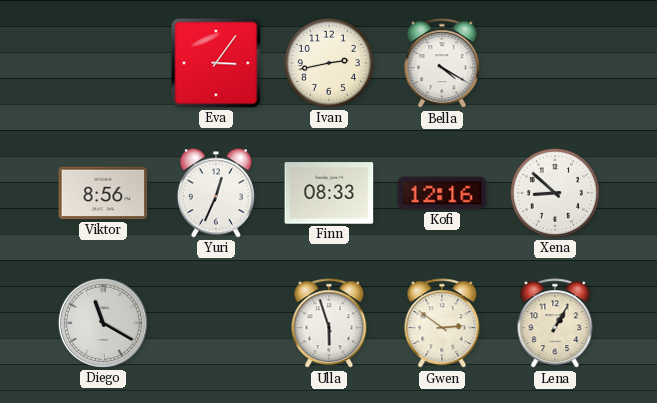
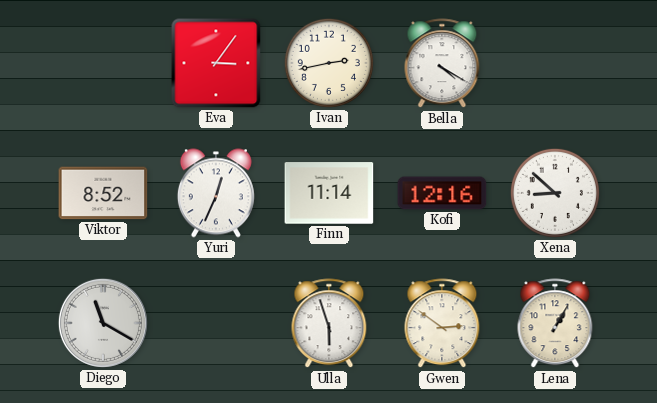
Viktor: 8:56 -> 8:52
Finn: 08:33 -> 11:14
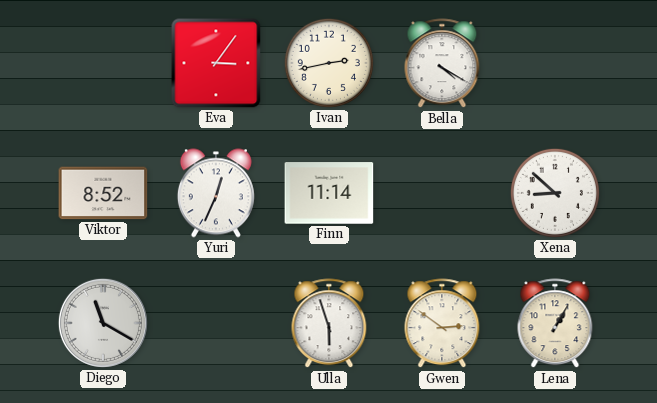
Kofi: 12:16 -> none
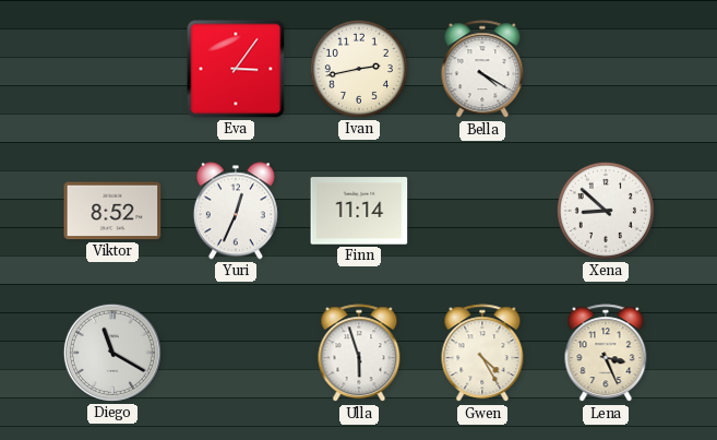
Gwen: 2:51 -> 4:25
Lena: 1:05 -> 3:26
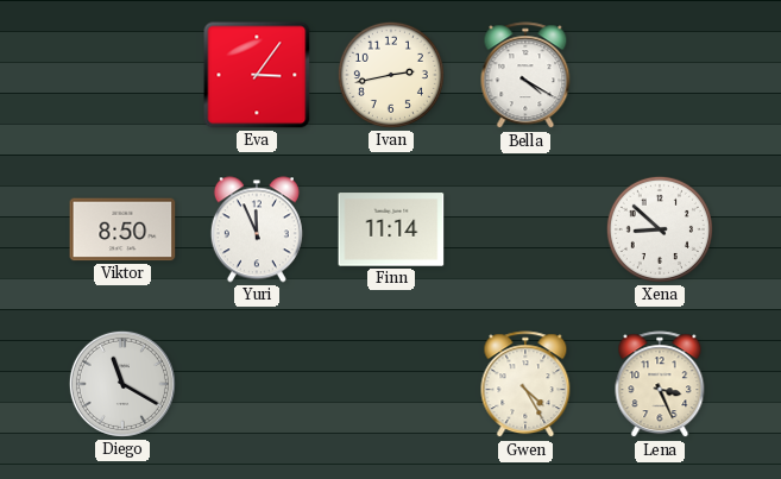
Viktor: 8:52 -> 8:50
Yuri: 12:34 -> 11:56
Ulla: 5:57 -> none
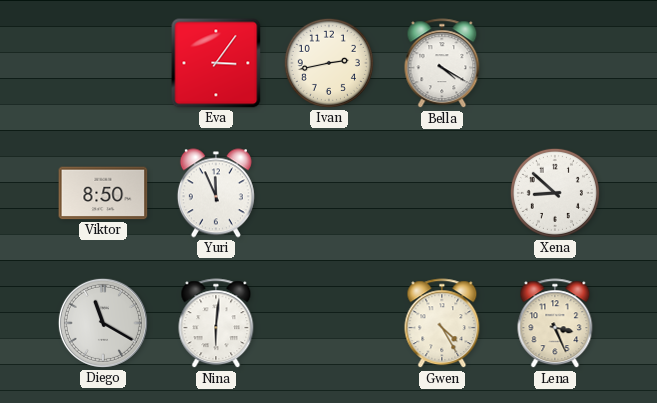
Finn: 11:14 -> none
Nina: none -> 6:01
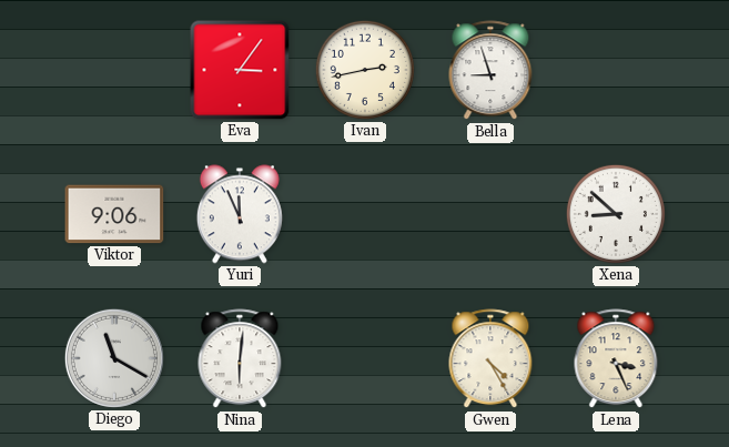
Bella: 4:20 -> 8:57
Viktor: 8:50 -> 9:06
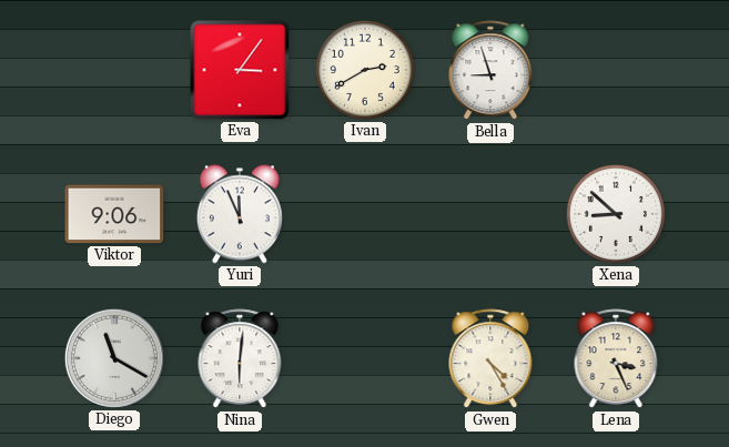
Ivan: 2:43 -> 2:40
